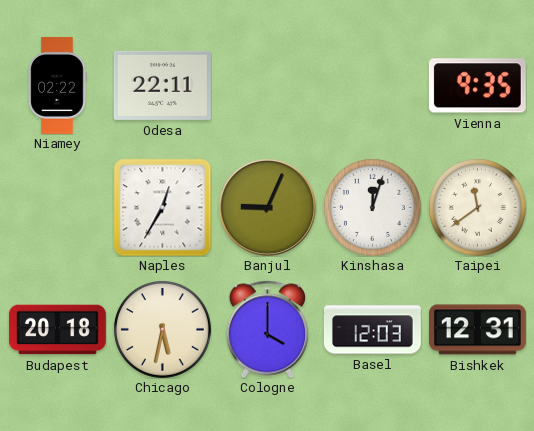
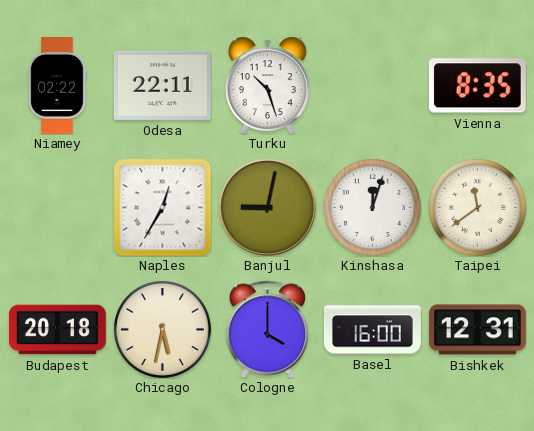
Turku: none -> 10:27
Vienna: 9:35 -> 8:35
Banjul: 9:04 -> 9:02
Basel: 12:03 -> 16:00
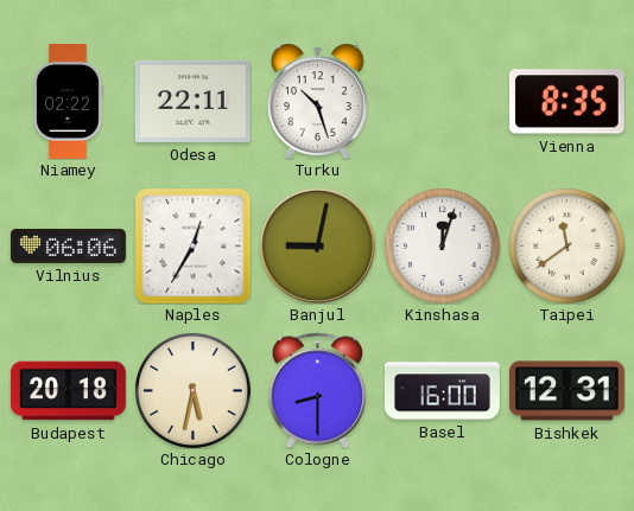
Vilnius: none -> 06:06
Cologne: 4:00 -> 8:30
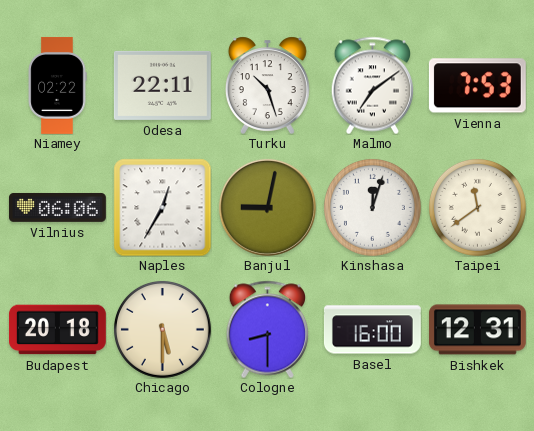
Malmo: none -> 7:09
Vienna: 8:35 -> 7:53
Chicago: 5:32 -> 5:30
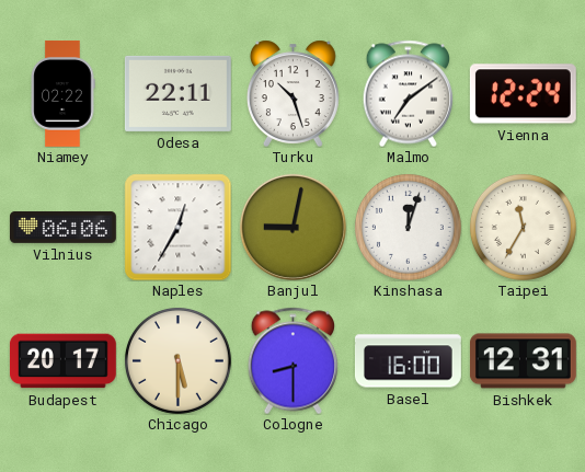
Vienna: 7:53 -> 12:24
Taipei: 11:39 -> 11:35
Budapest: 20:18 -> 20:17
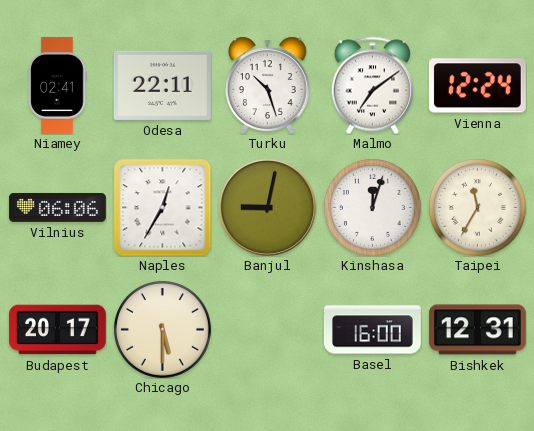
Niamey: 02:22 -> 02:41
Cologne: 8:30 -> none
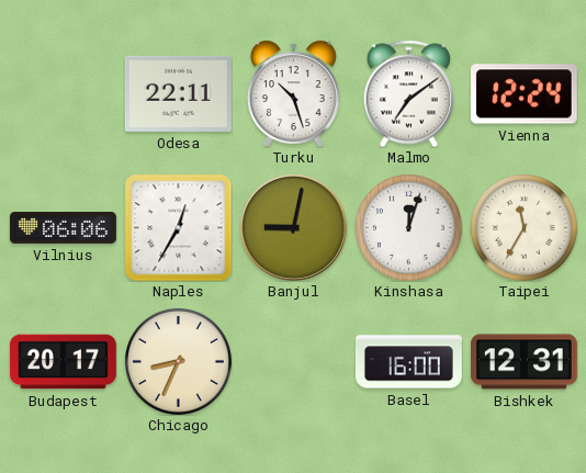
Niamey: 02:41 -> none
Chicago: 5:30 -> 8:34
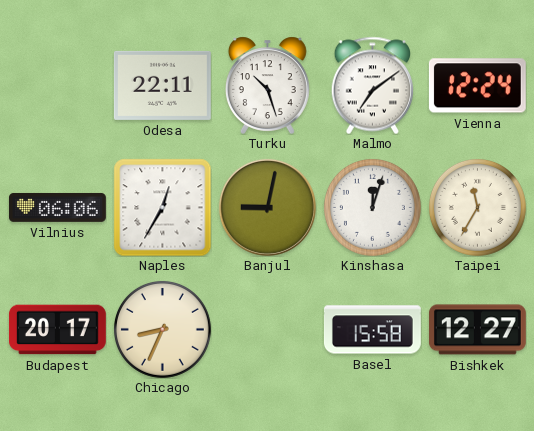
Basel: 16:00 -> 15:58
Bishkek: 12:31 -> 12:27
